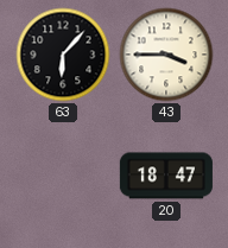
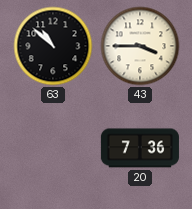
63: 6:07 -> 10:52
20: 18:47 -> 7:36
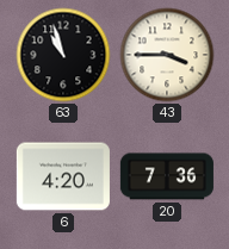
63: 10:52 -> 10:57
6: none -> 4:20
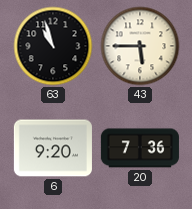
43: 3:45 -> 5:45
6: 4:20 -> 9:20
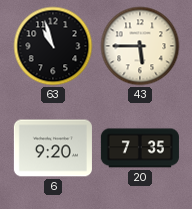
20: 7:36 -> 7:35
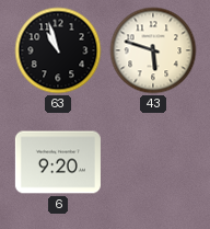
43: 5:45 -> 5:48
20: 7:35 -> none
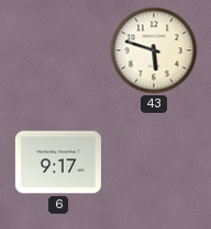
63: 10:57 -> none
6: 9:20 -> 9:17
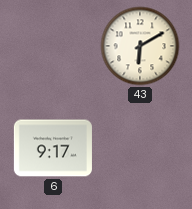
43: 5:48 -> 6:10
